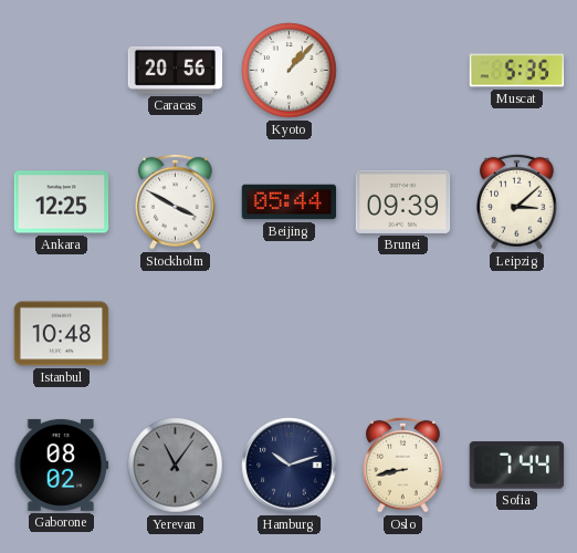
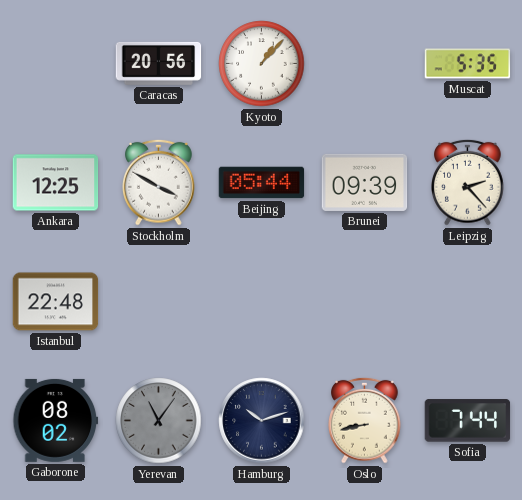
Leipzig: 3:08 -> 2:23
Istanbul: 10:48 -> 22:48
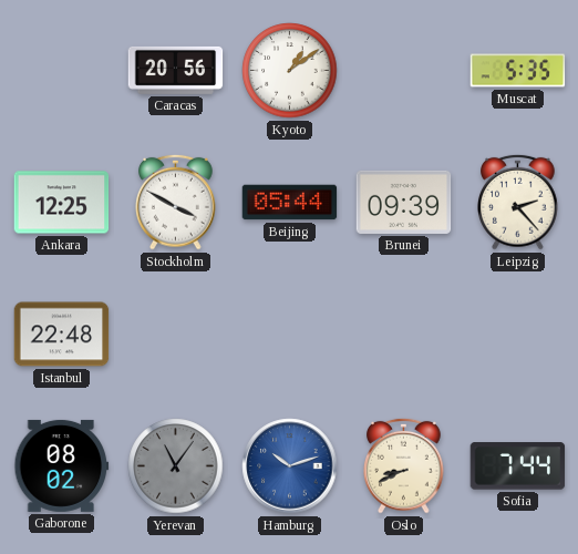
Kyoto: 1:07 -> 1:09
Hamburg dial: navy -> blue
Oslo: 8:43 -> 8:41
